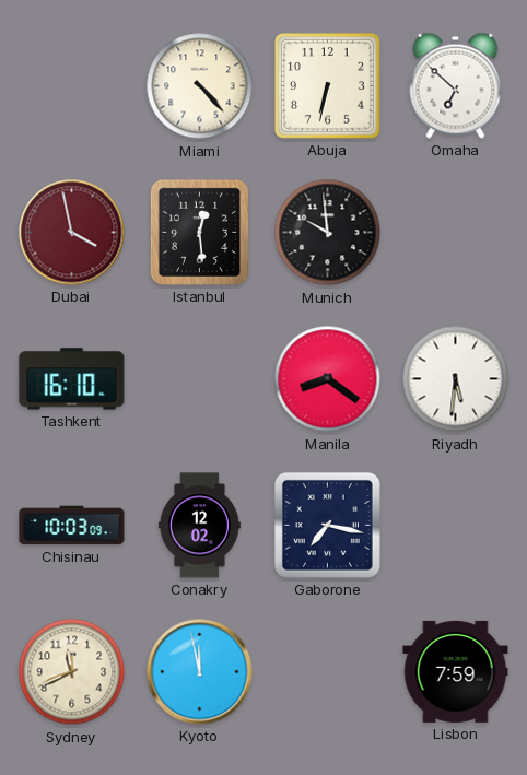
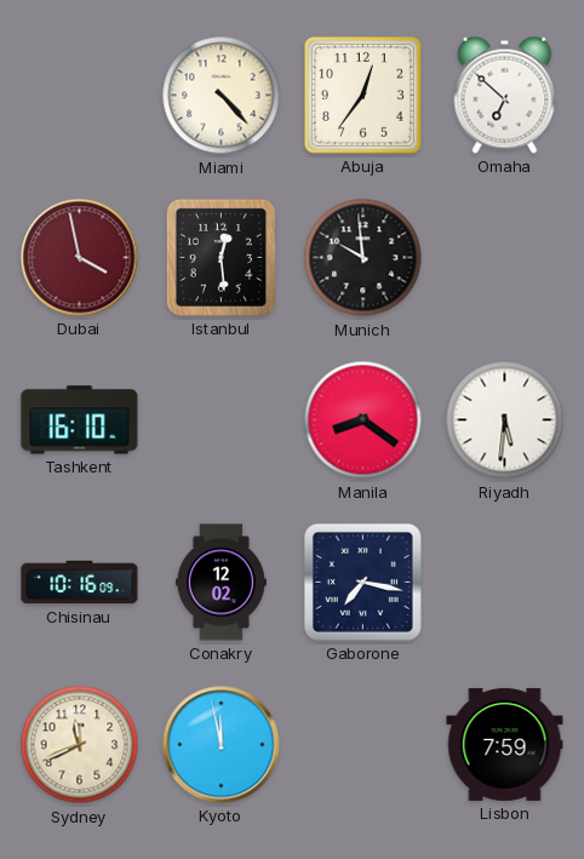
Abuja: 6:32 -> 12:36
Chisinau: 10:03 -> 10:16
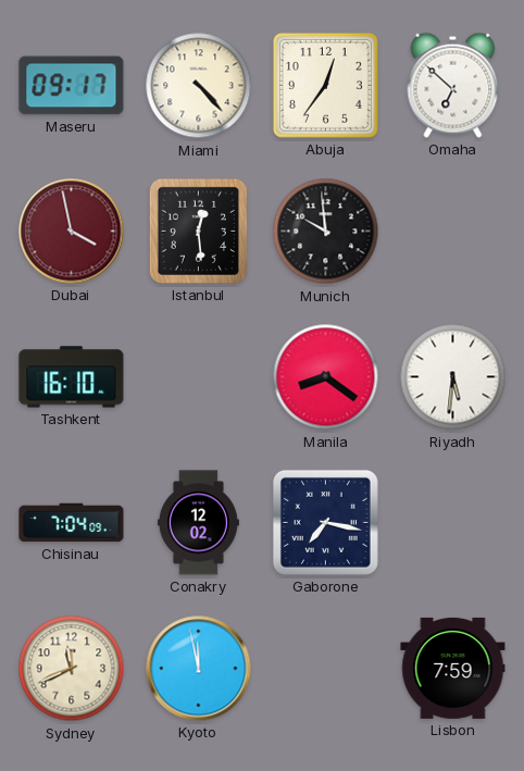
Maseru: none -> 09:17
Chisinau: 10:16 -> 7:04
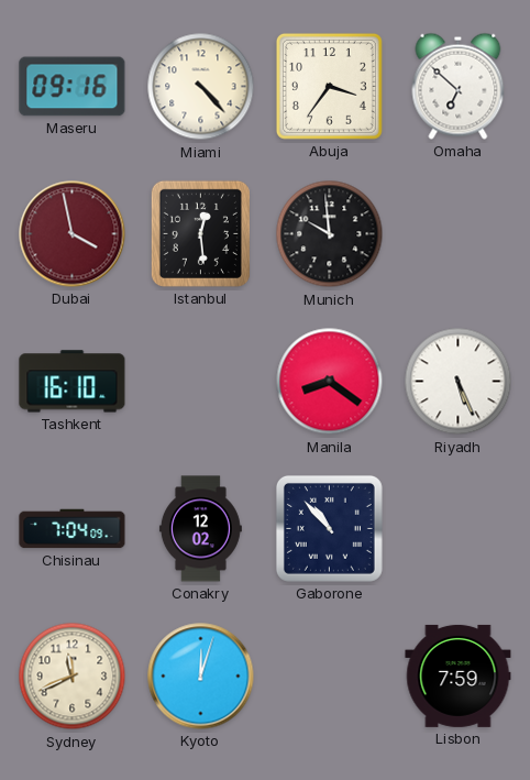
Maseru: 09:17 -> 09:16
Abuja: 12:36 -> 3:36
Riyadh: 5:31 -> 5:26
Gaborone: 7:17 -> 10:53
Kyoto: 11:58 -> 12:03
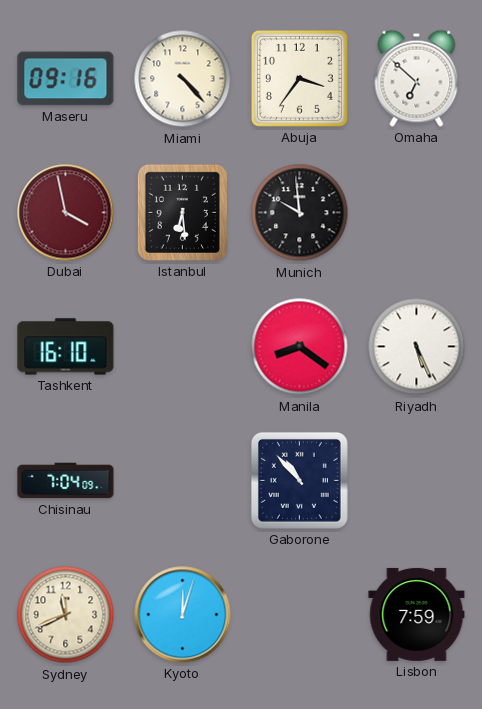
Istanbul: 12:29 -> 6:29
Conakry: 12:02 -> none
